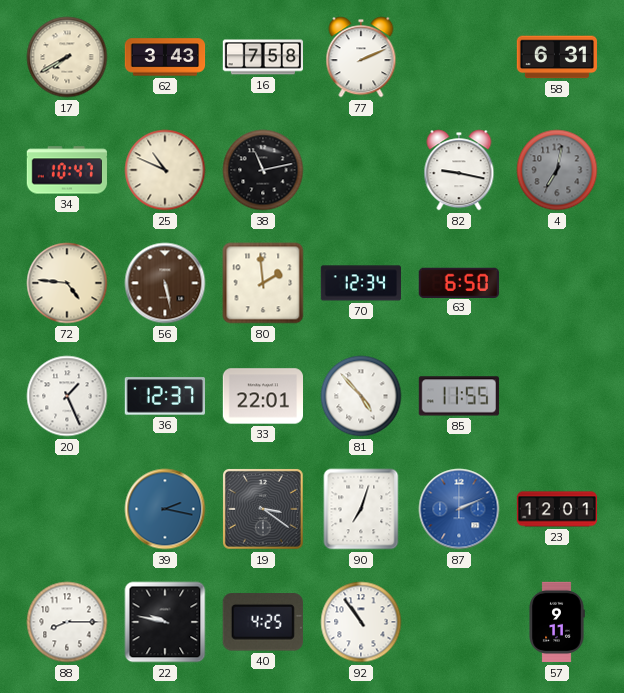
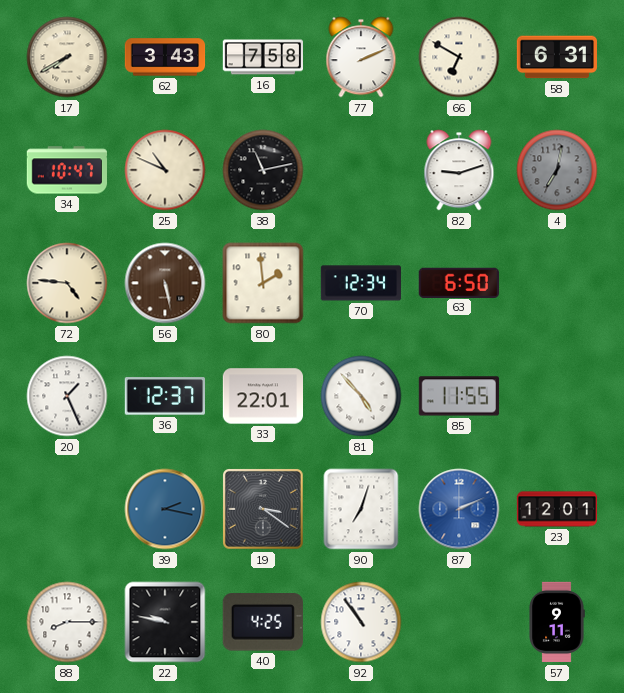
66: none -> 6:50
82: 9:17 -> 9:12
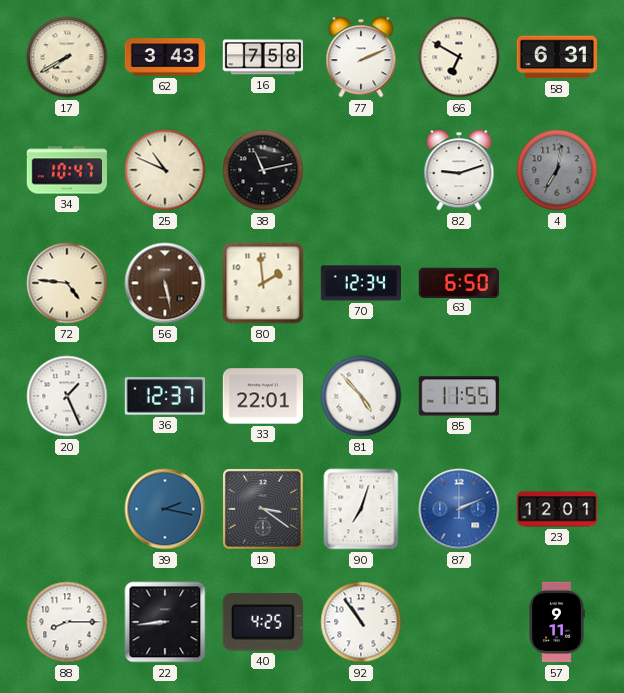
22: 9:47 -> 8:44
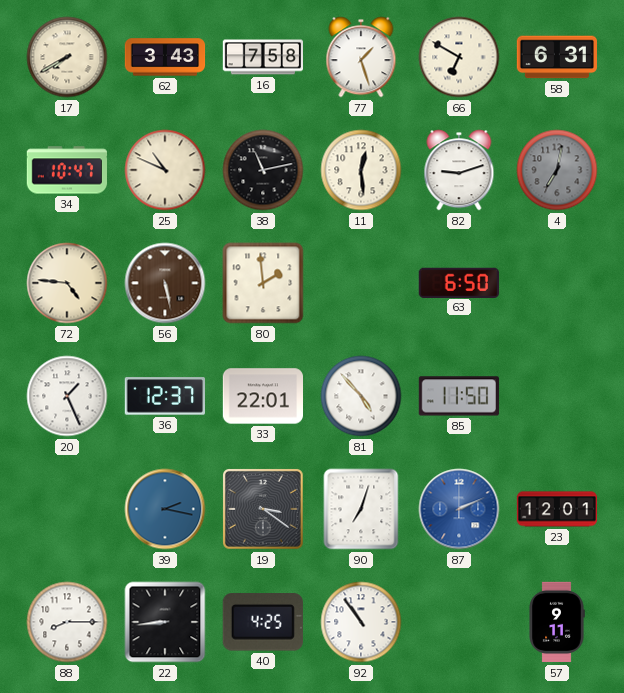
77: 2:11 -> 1:27
11: none -> 12:29
70: 12:34 -> none
85: 11:55 -> 11:50
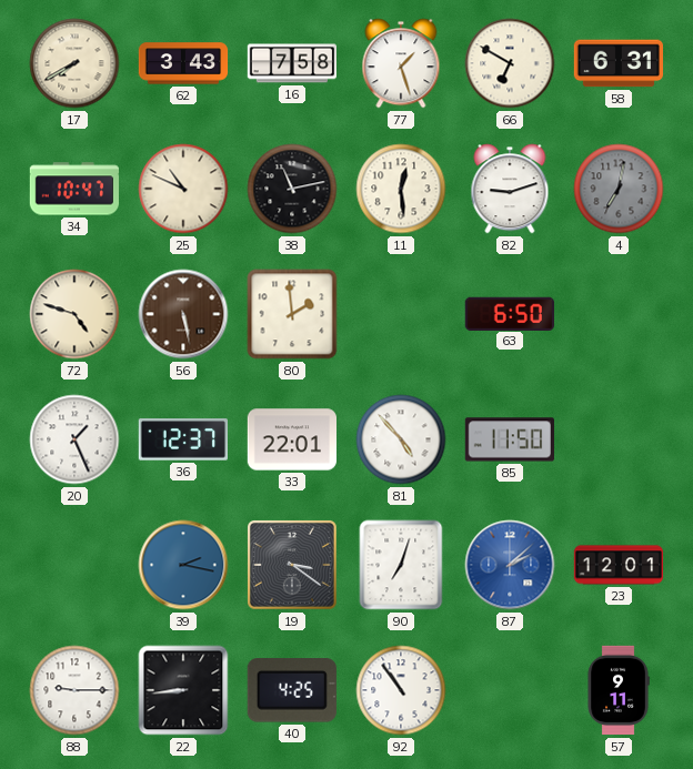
72: 4:46 -> 4:48
87: 2:11 -> 2:08
88: 8:15 -> 9:15
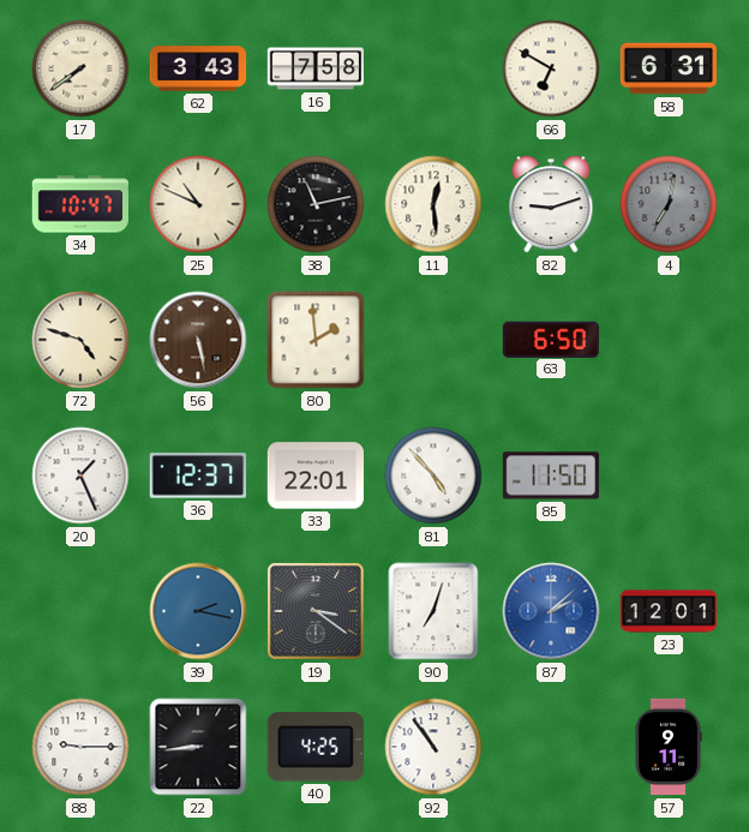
17: 7:40 -> 7:39
77: 1:27 -> none
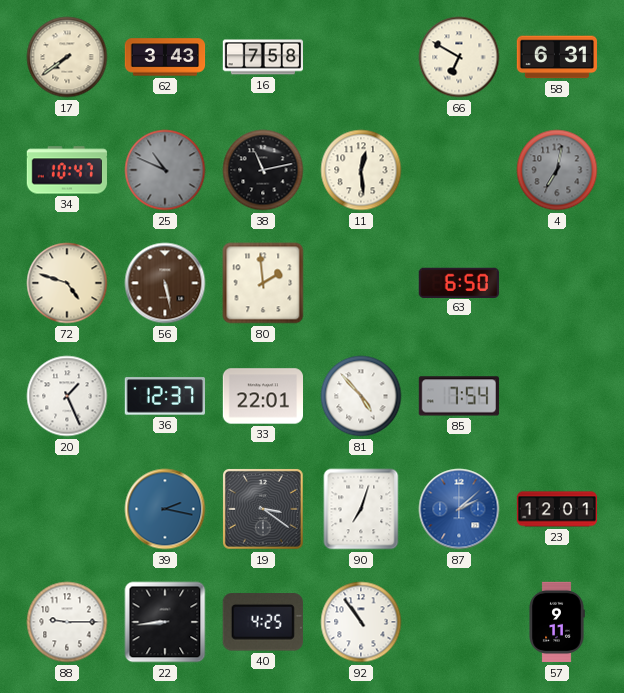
25 dial: cream -> grey
82: 9:12 -> none
85: 11:50 -> 7:54
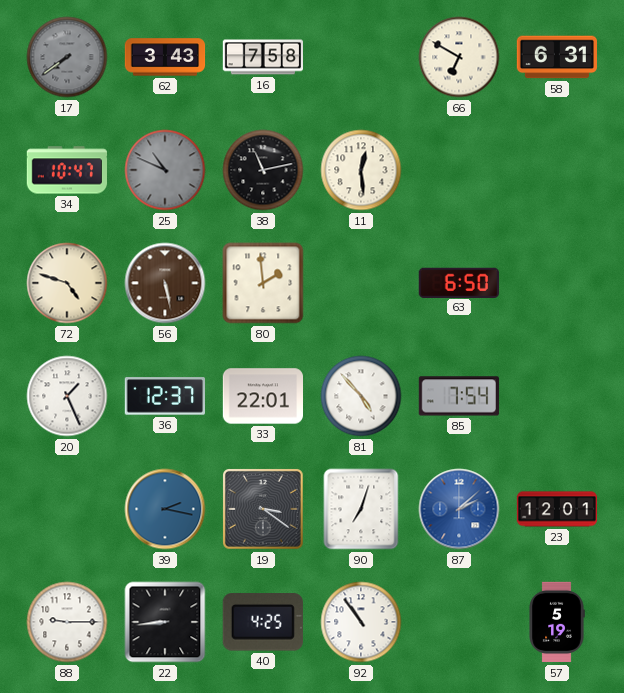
17 dial: cream -> grey
4: 7:02 -> none
57: 9:11 -> 5:19
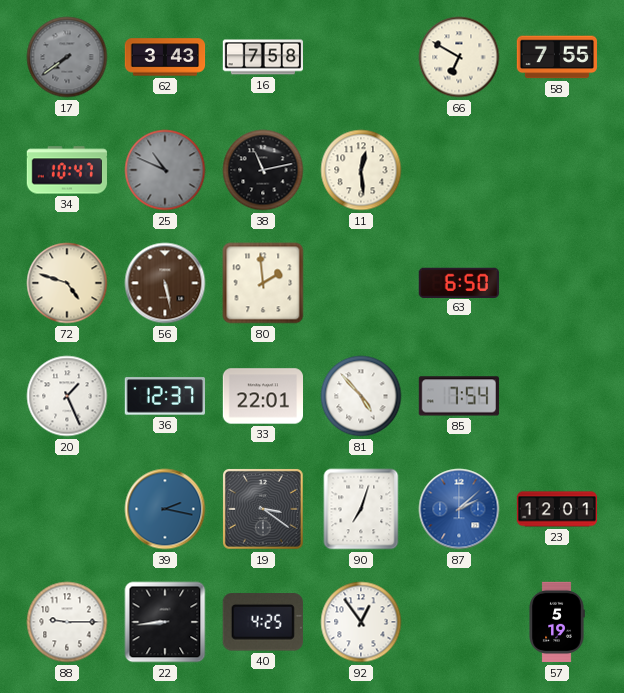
58: 6:31 -> 7:55
92: 10:54 -> 12:54
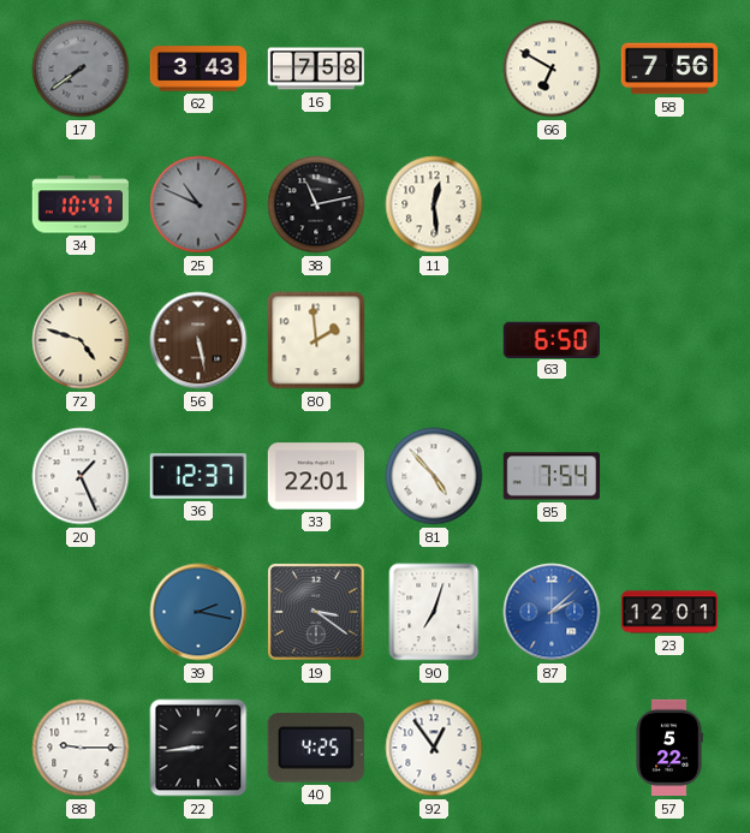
58: 7:55 -> 7:56
57: 5:19 -> 5:22
